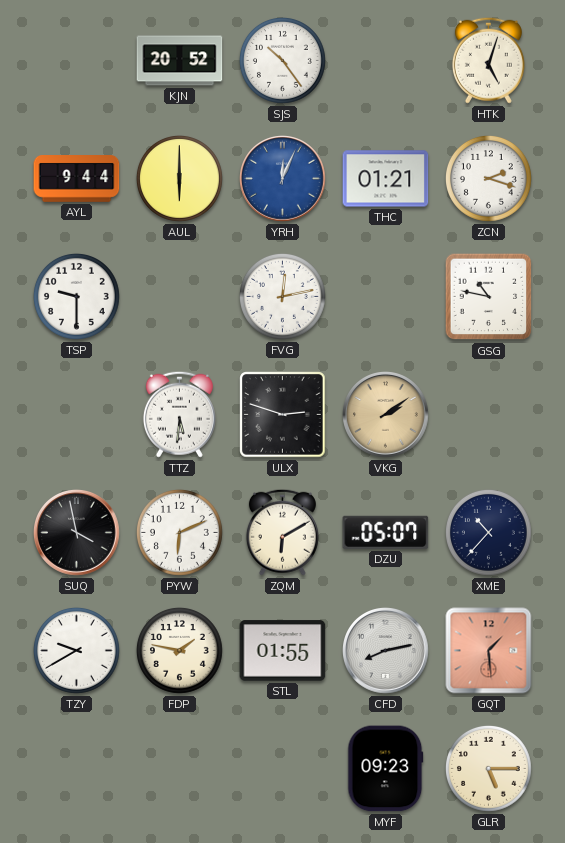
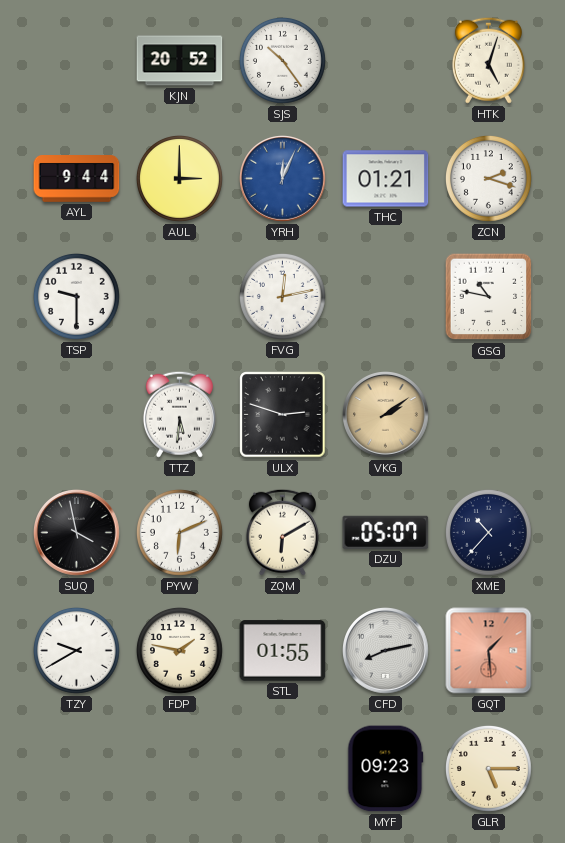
AUL: 6:00 -> 3:00
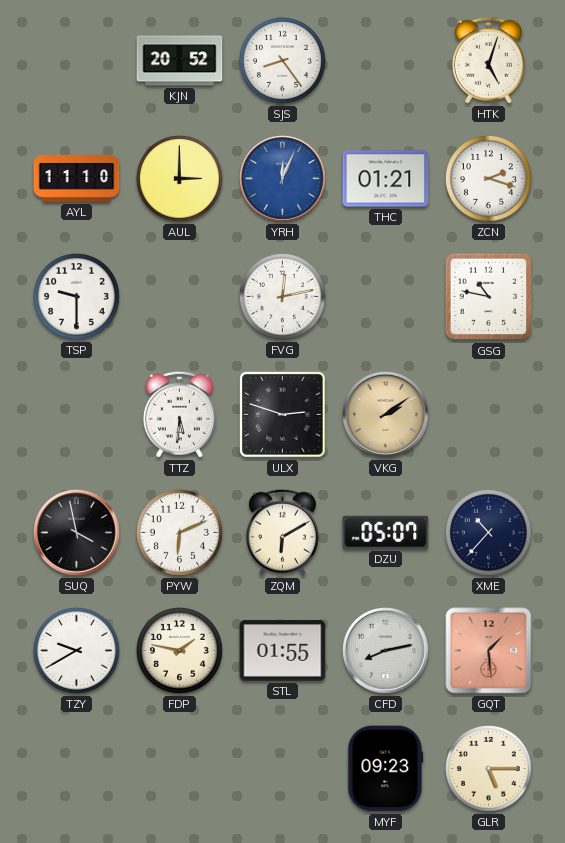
SJS: 10:24 -> 8:24
AYL: 9:44 -> 11:10
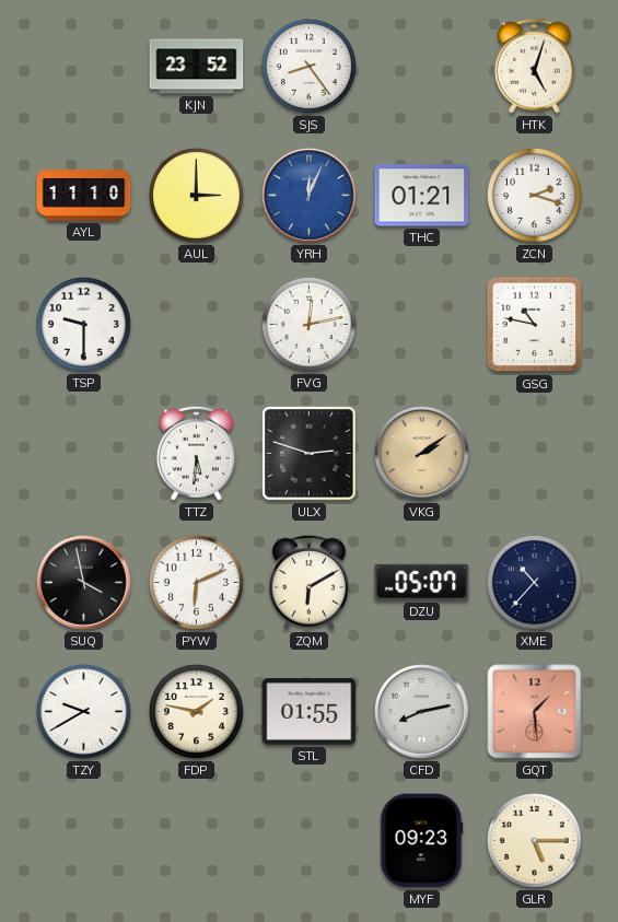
KJN: 20:52 -> 23:52
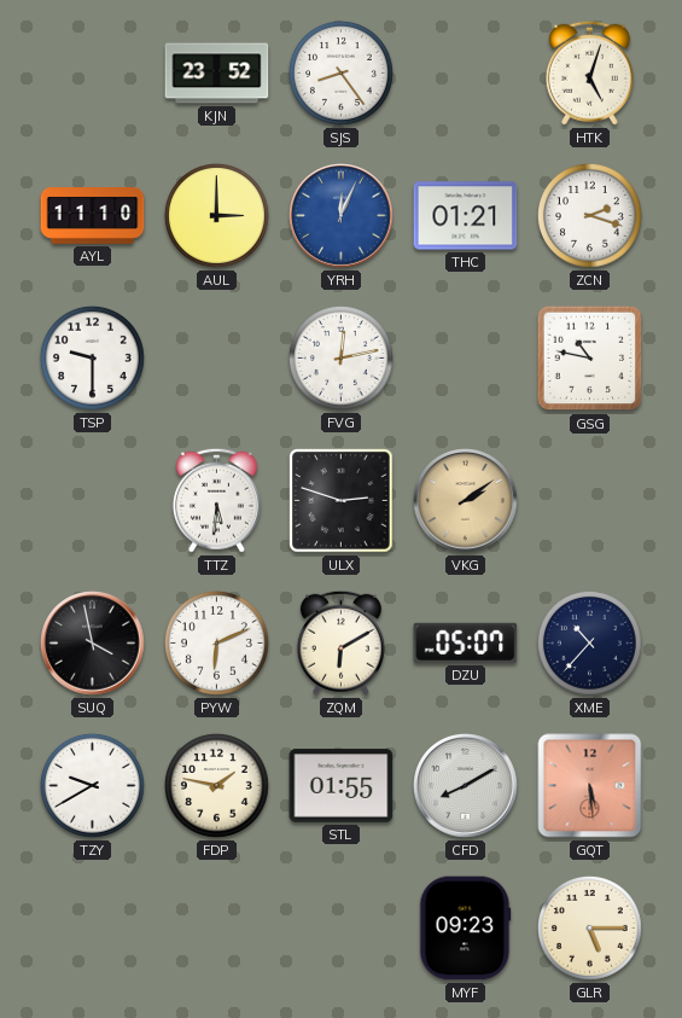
CFD: 8:13 -> 8:10
GQT: 1:29 -> 5:29
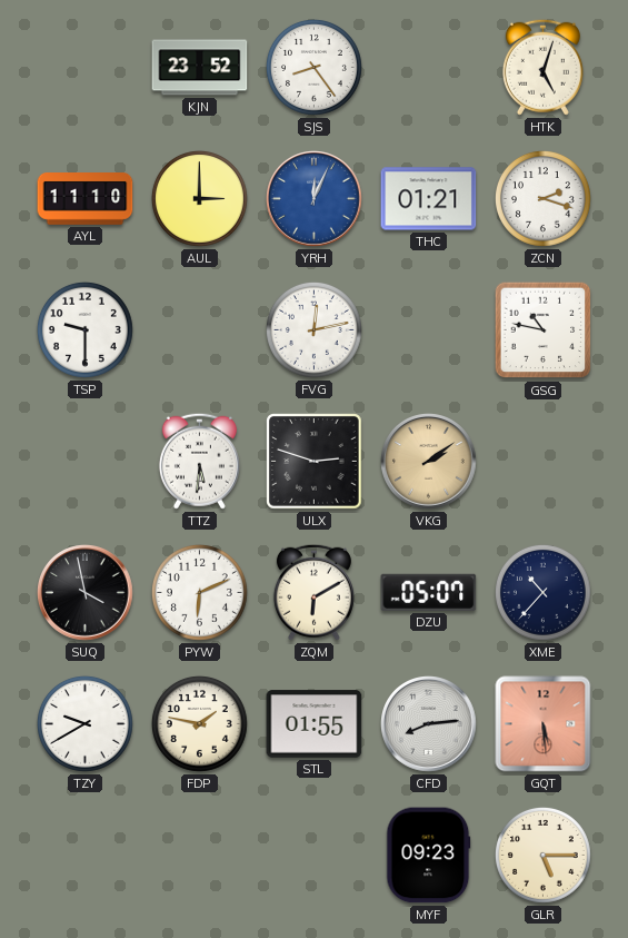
CFD: 8:10 -> 8:14
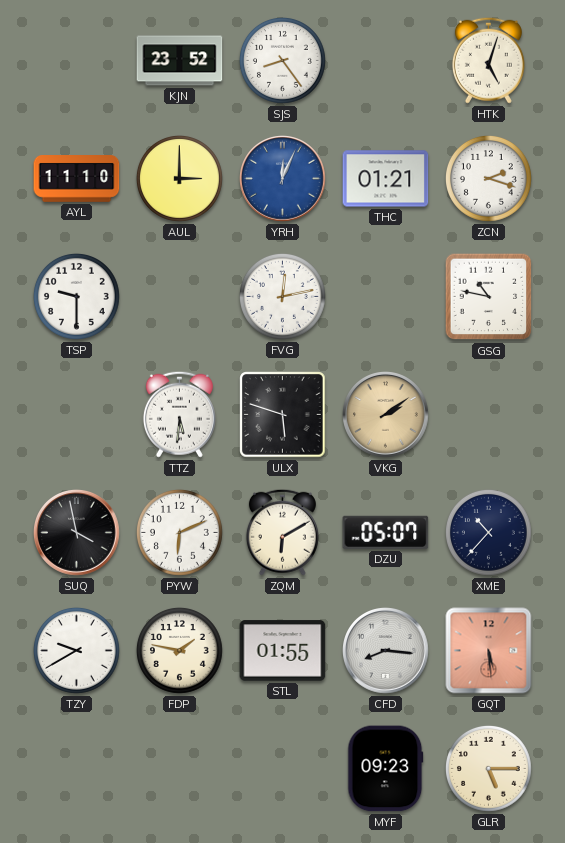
ULX: 2:48 -> 5:48
CFD: 8:14 -> 8:16
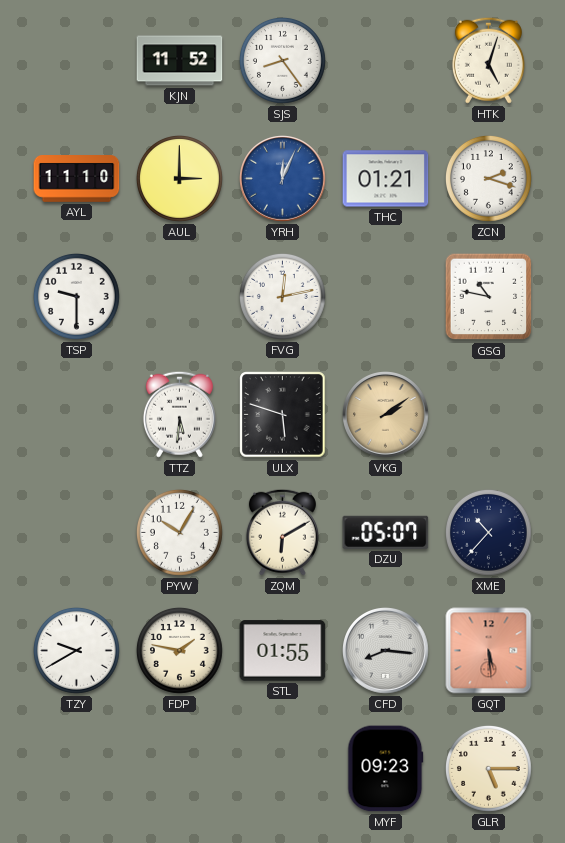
KJN: 23:52 -> 11:52
SUQ: 3:58 -> none
PYW: 6:11 -> 10:05
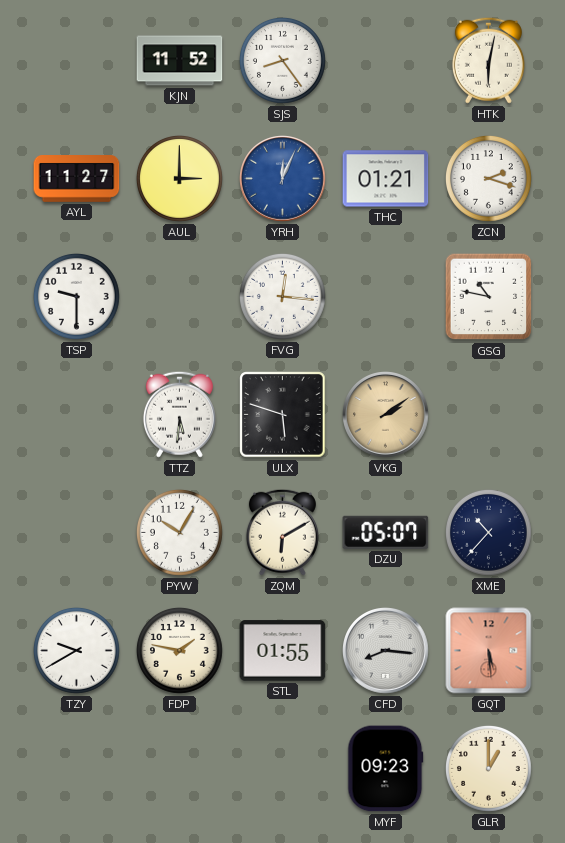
HTK: 5:03 -> 6:02
AYL: 11:10 -> 11:27
FVG: 12:13 -> 12:16
GLR: 5:15 -> 1:00
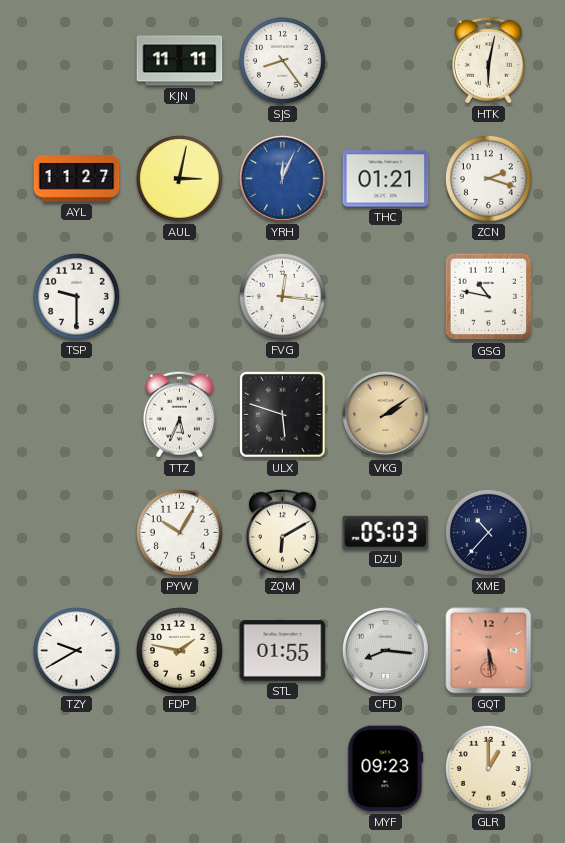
KJN: 11:52 -> 11:11
AUL: 3:00 -> 3:02
TTZ: 5:31 -> 5:34
DZU: 05:07 -> 05:03
